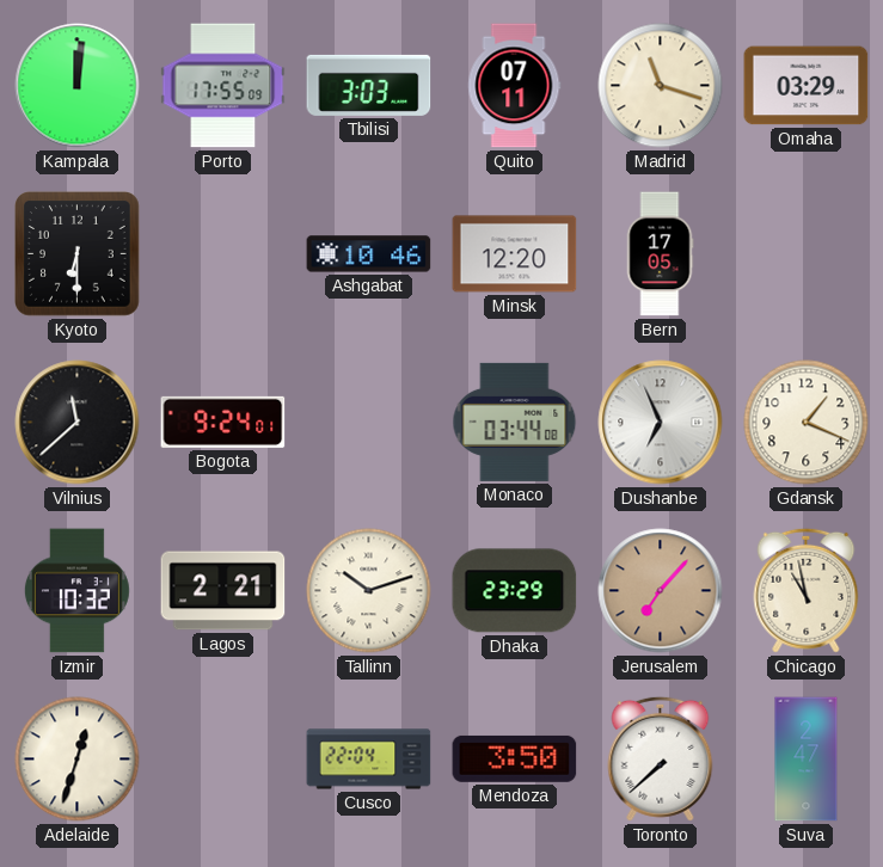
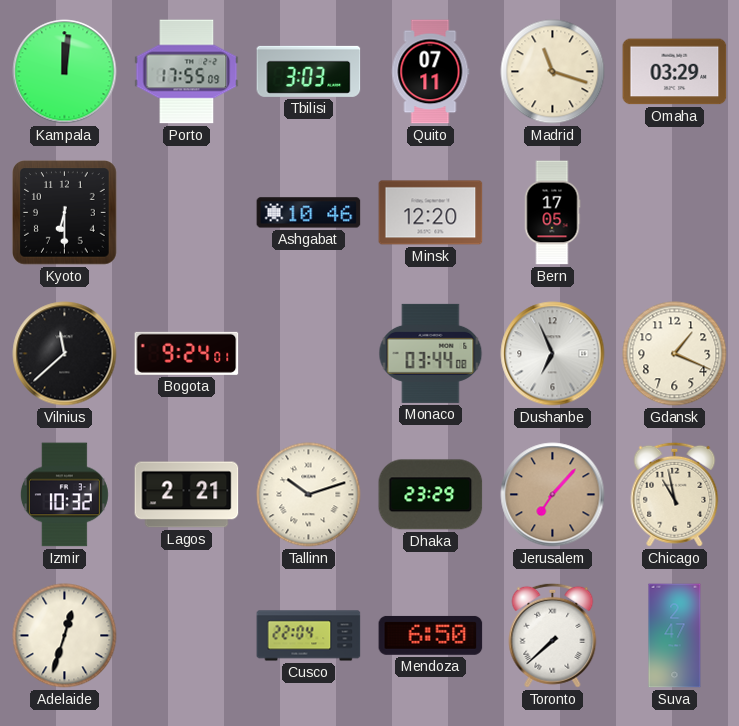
Mendoza: 3:50 -> 6:50
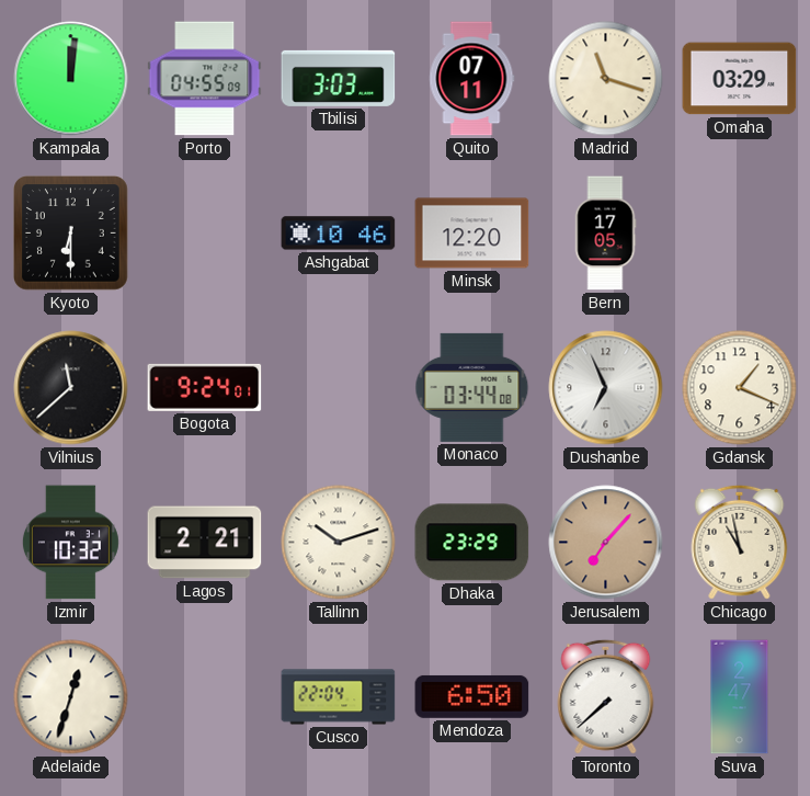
Porto: 17:55 -> 04:55
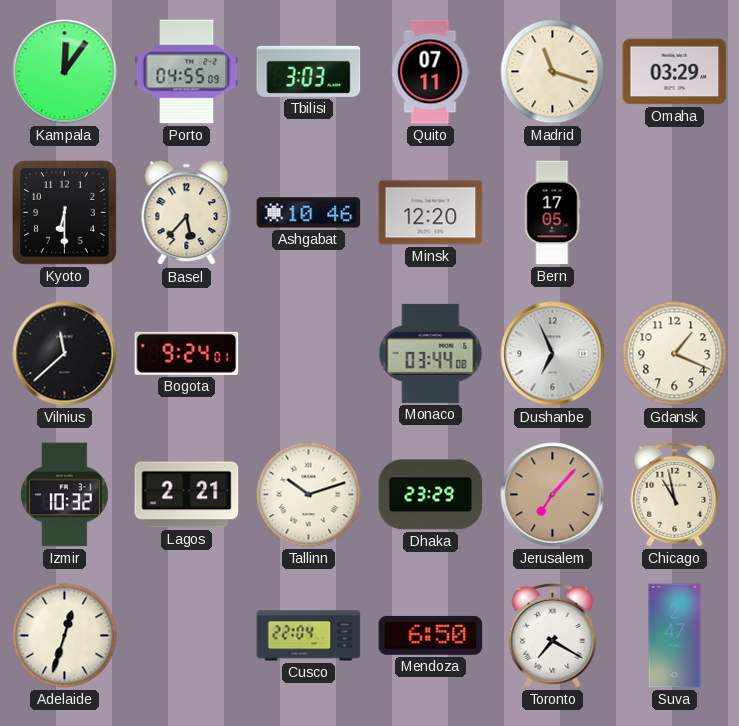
Kampala: 12:01 -> 12:06
Basel: none -> 5:37
Toronto: 7:38 -> 7:20
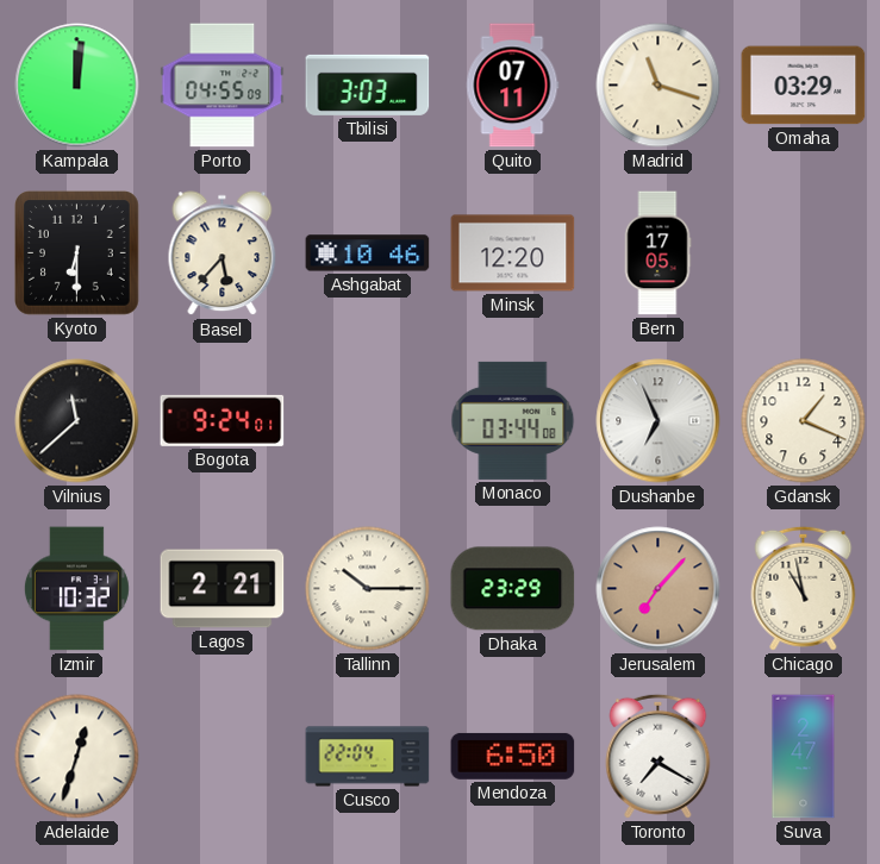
Kampala: 12:06 -> 12:01
Tallinn: 10:12 -> 10:15
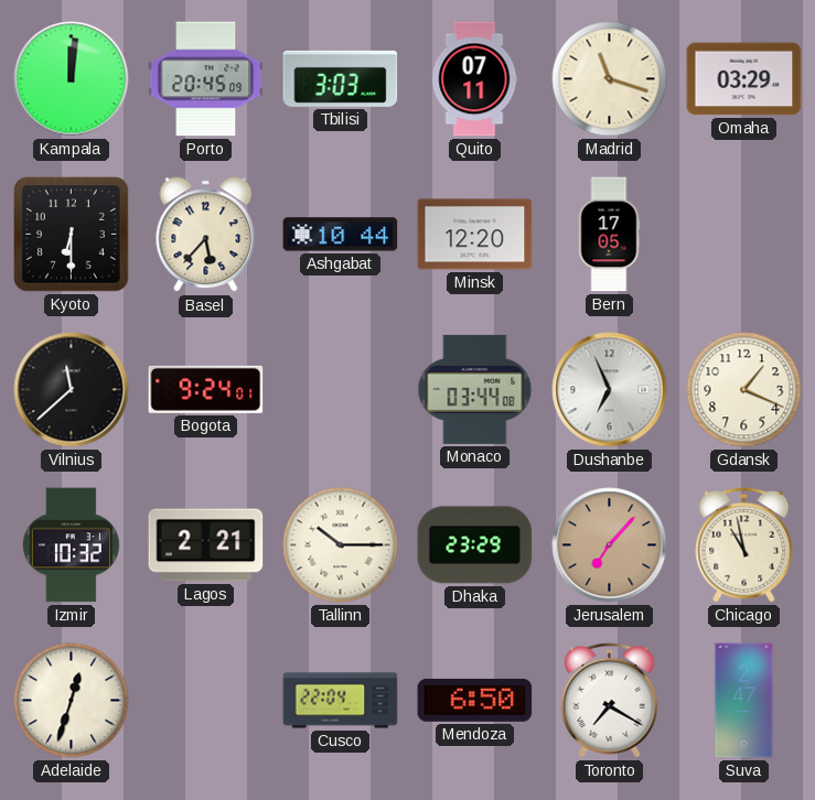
Porto: 04:55 -> 20:45
Ashgabat: 10:46 -> 10:44
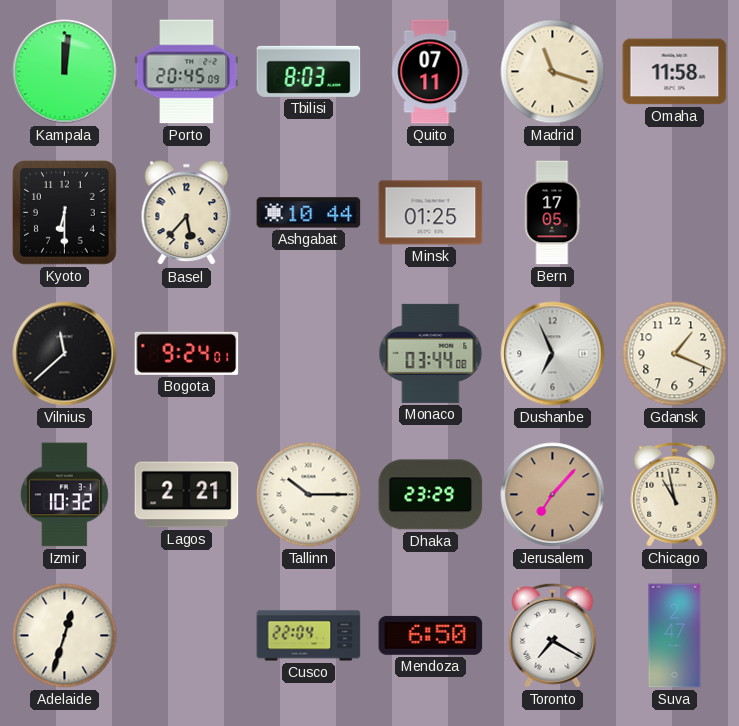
Tbilisi: 3:03 -> 8:03
Omaha: 03:29 -> 11:58
Minsk: 12:20 -> 01:25
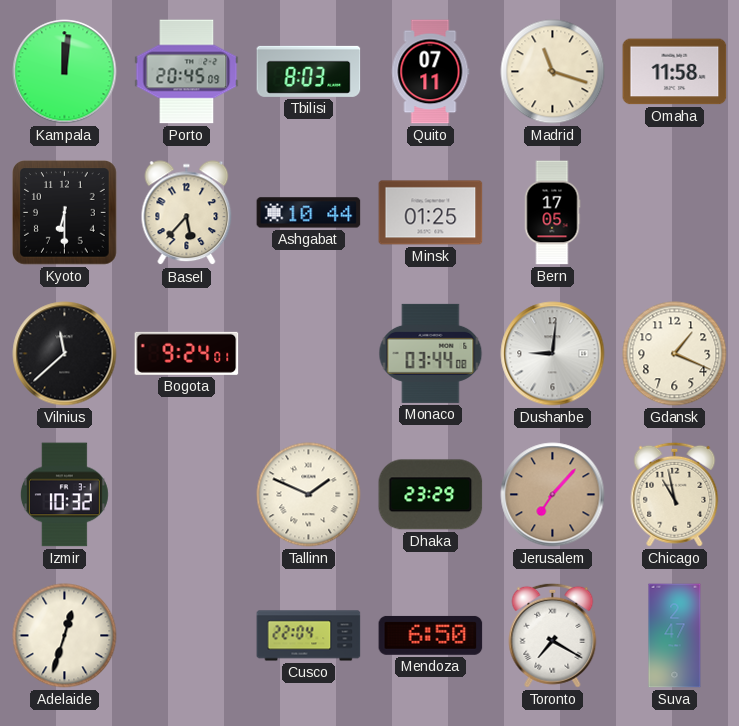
Dushanbe: 6:56 -> 9:01
Lagos: 2:21 -> none
Tallinn: 10:15 -> 1:49
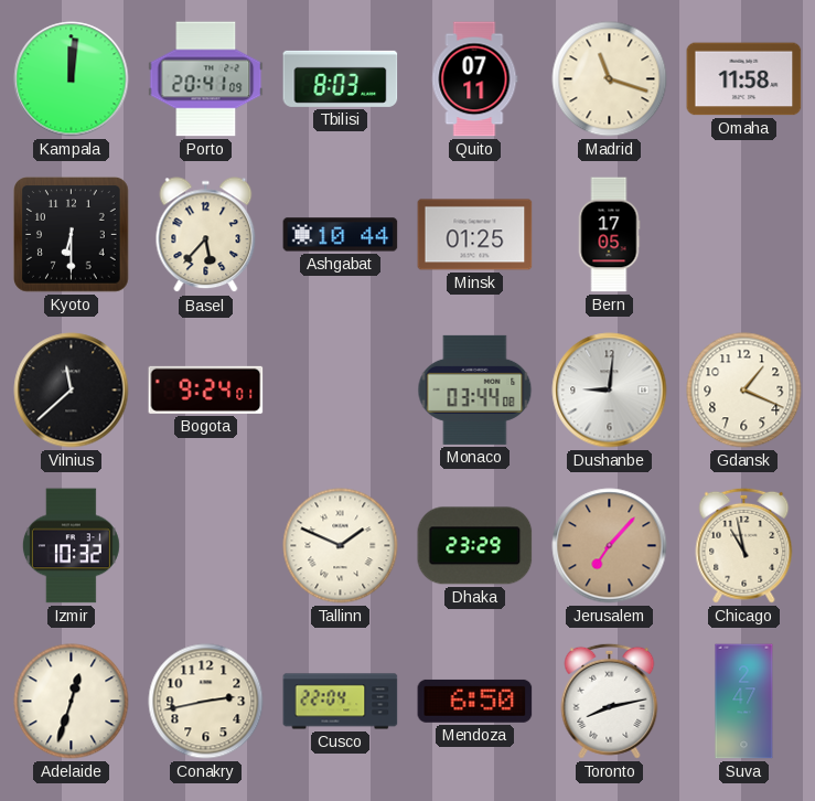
Porto: 20:45 -> 20:41
Conakry: none -> 2:43
Toronto: 7:20 -> 8:13
